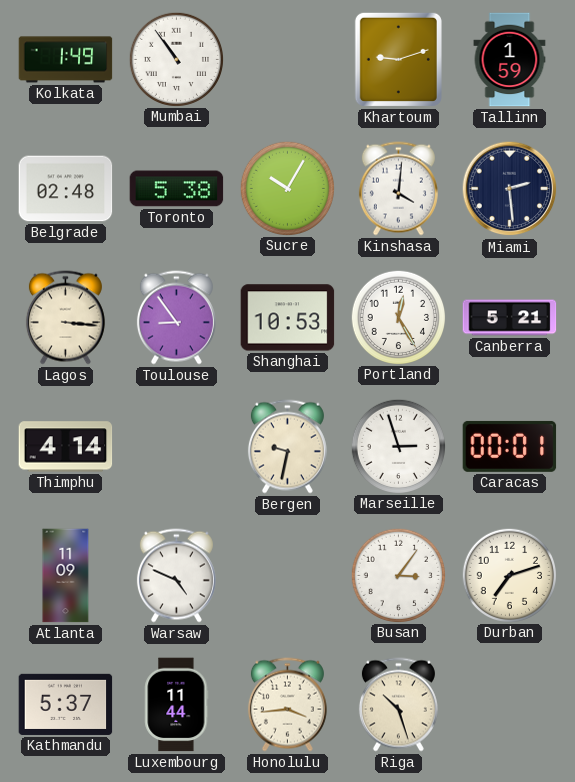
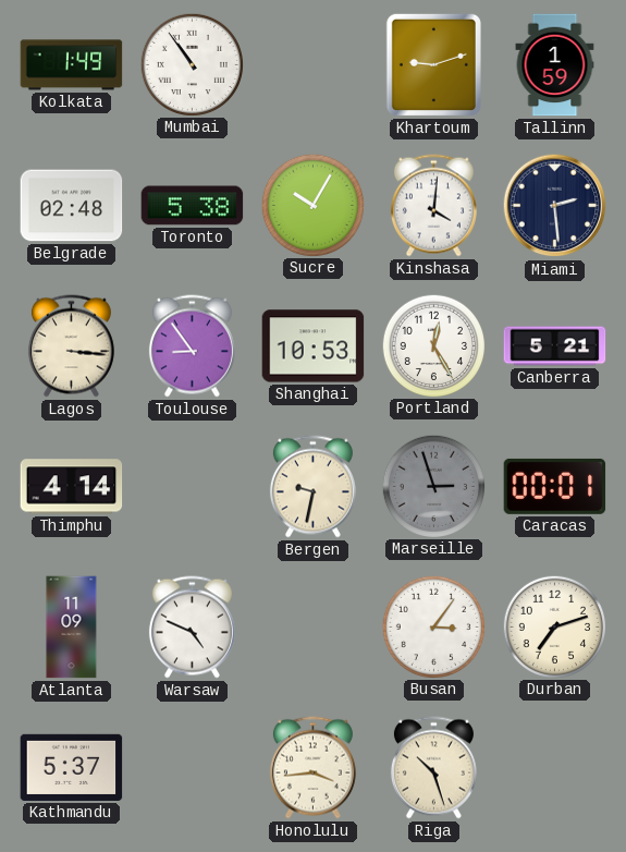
Marseille dial: white -> grey
Luxembourg: 11:44 -> none
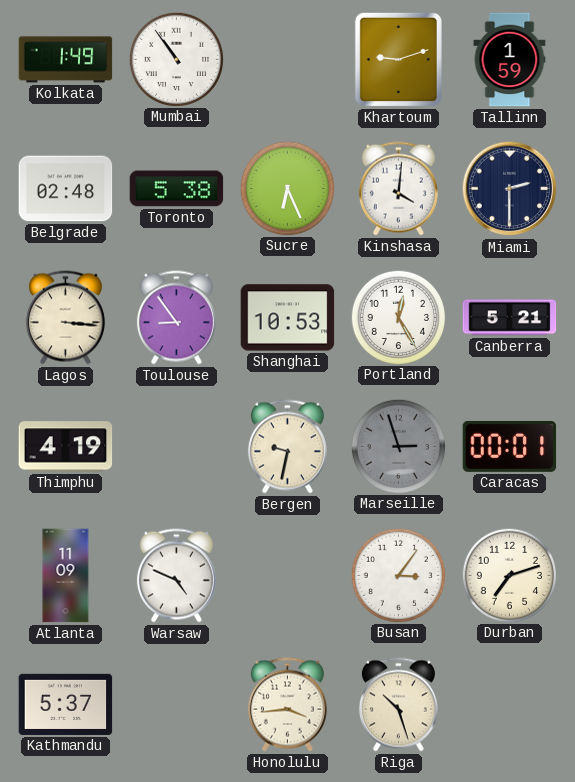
Sucre: 10:05 -> 6:26
Miami: 2:29 -> 2:30
Thimphu: 4:14 -> 4:19
